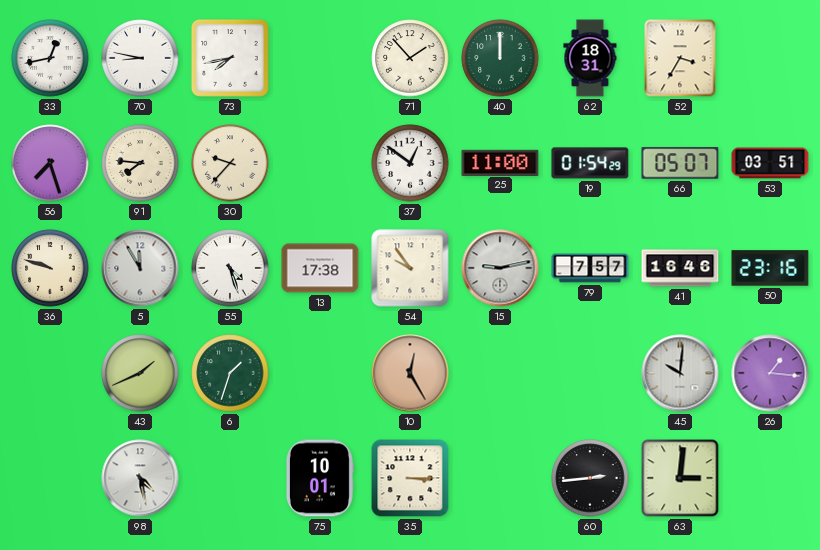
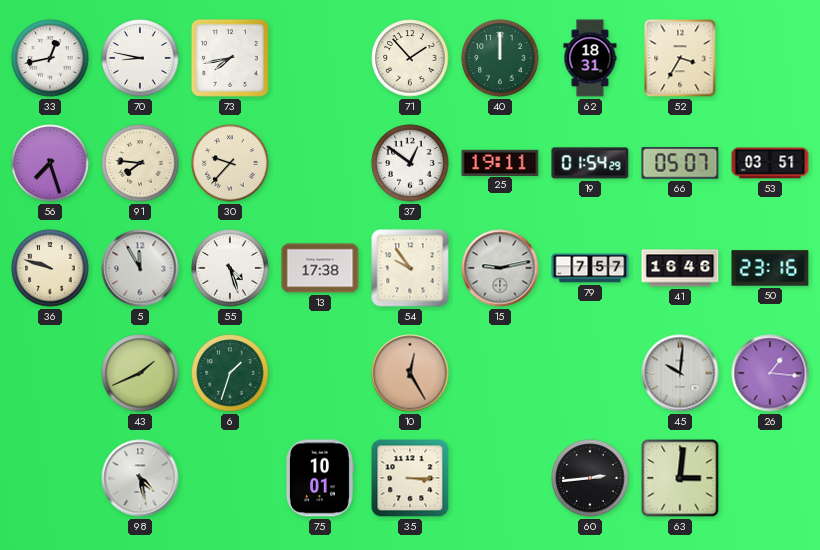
25: 11:00 -> 19:11
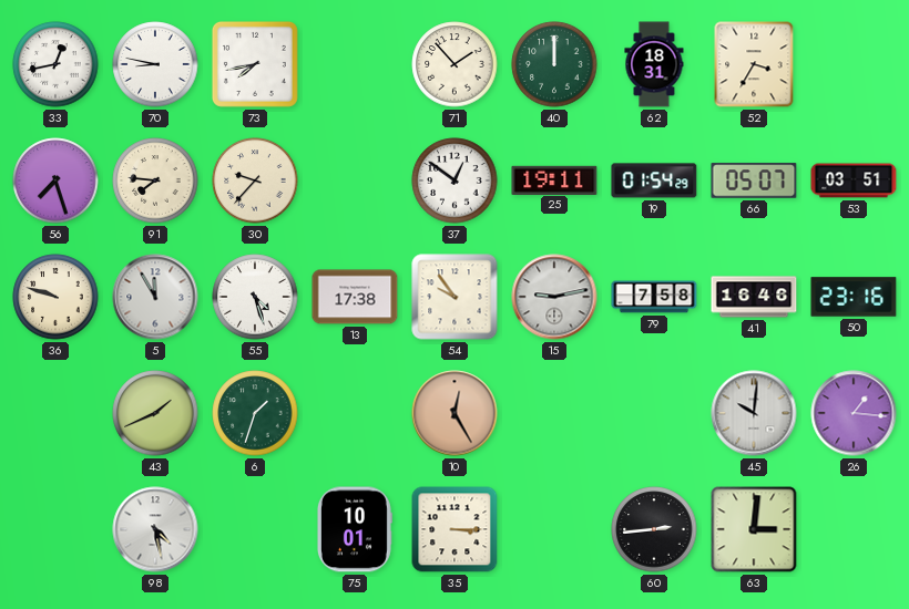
79: 7:57 -> 7:58
